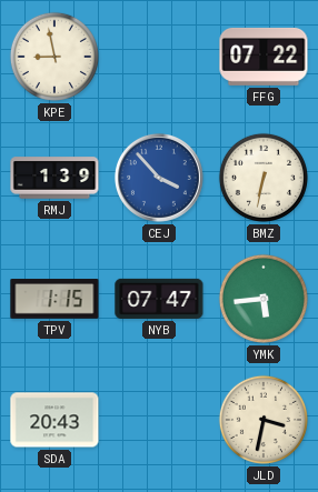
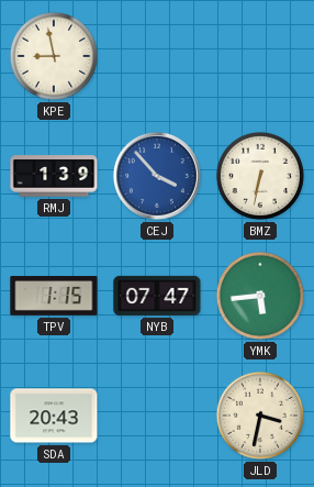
FFG: 07:22 -> none
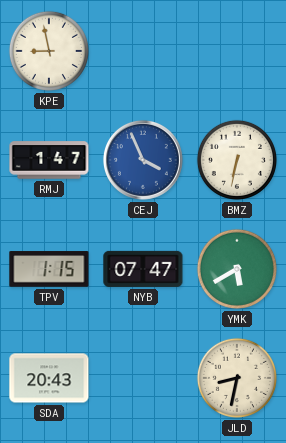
RMJ: 1:39 -> 1:47
CEJ: 3:53 -> 3:56
YMK: 5:44 -> 5:40
JLD: 3:32 -> 8:32
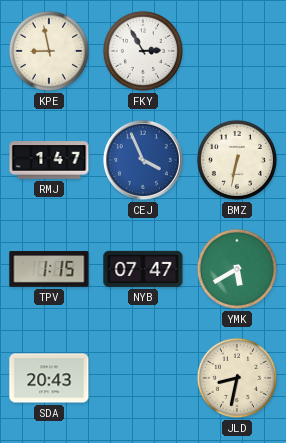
FKY: none -> 2:55
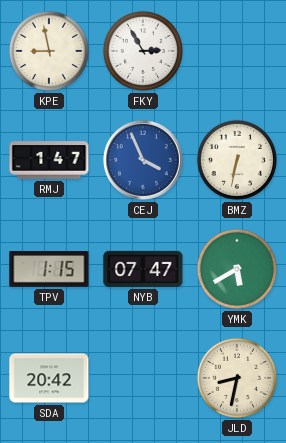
SDA: 20:43 -> 20:42
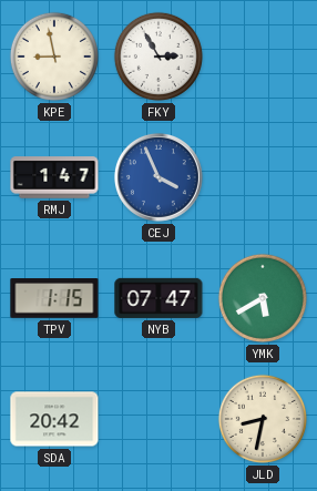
BMZ: 6:32 -> none
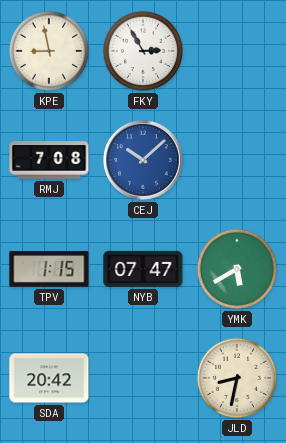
RMJ: 1:47 -> 7:08
CEJ: 3:56 -> 10:08
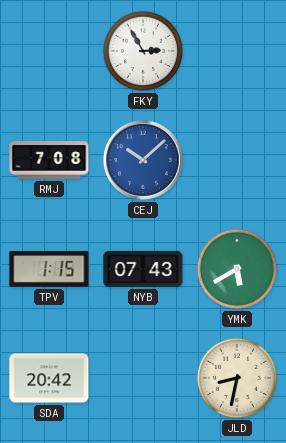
KPE: 8:58 -> none
NYB: 07:47 -> 07:43
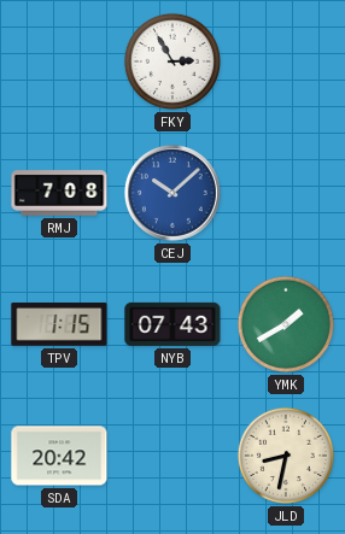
YMK: 5:40 -> 1:40
